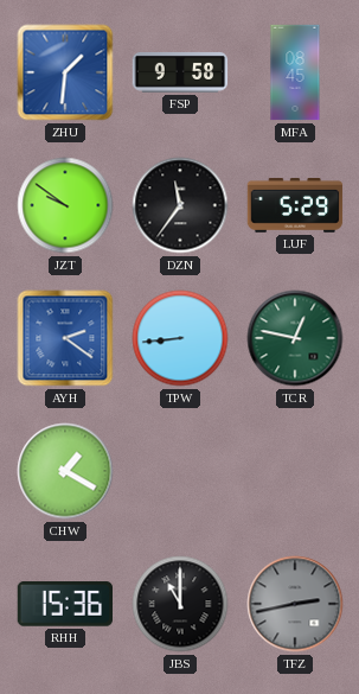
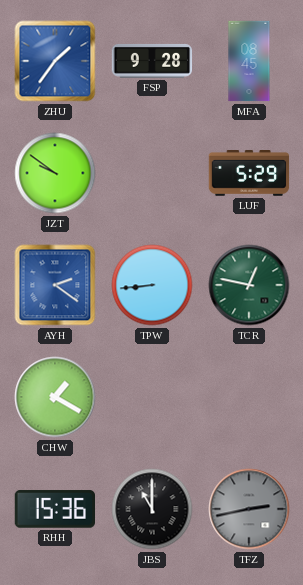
ZHU: 1:31 -> 1:36
FSP: 9:58 -> 9:28
DZN: 11:36 -> none
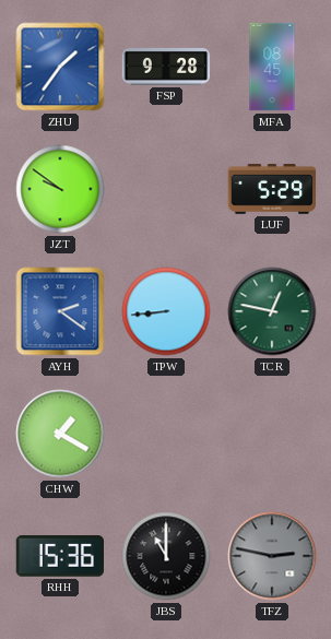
TFZ: 2:43 -> 2:47
